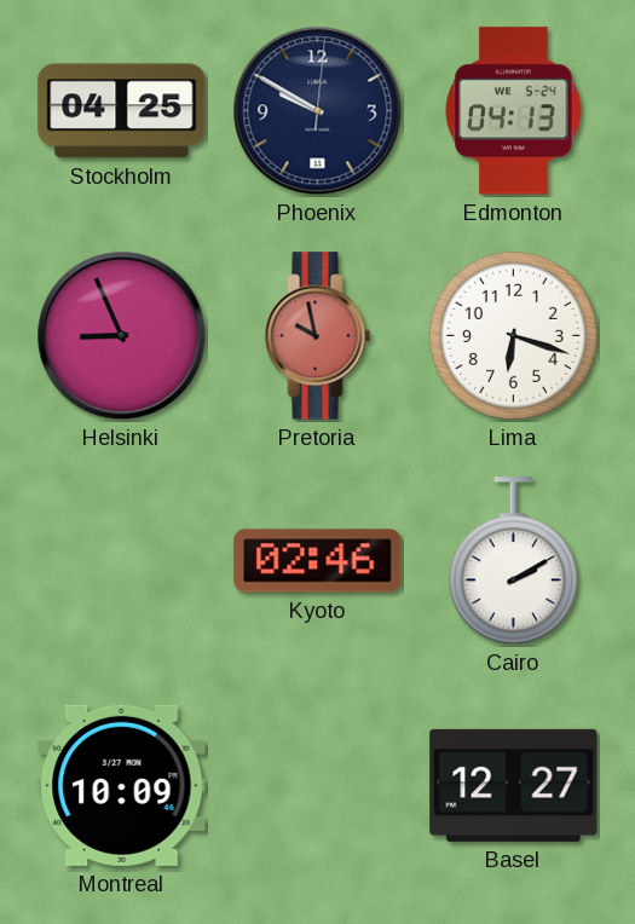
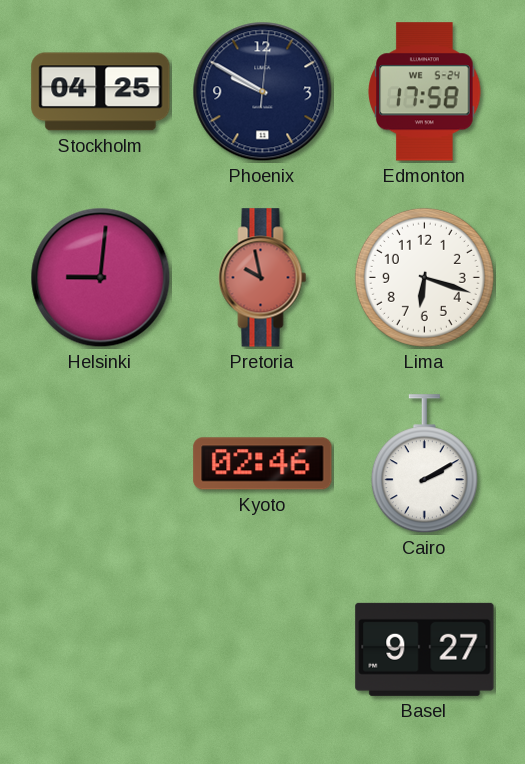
Edmonton: 04:13 -> 17:58
Helsinki: 8:56 -> 9:01
Montreal: 10:09 -> none
Basel: 12:27 -> 9:27
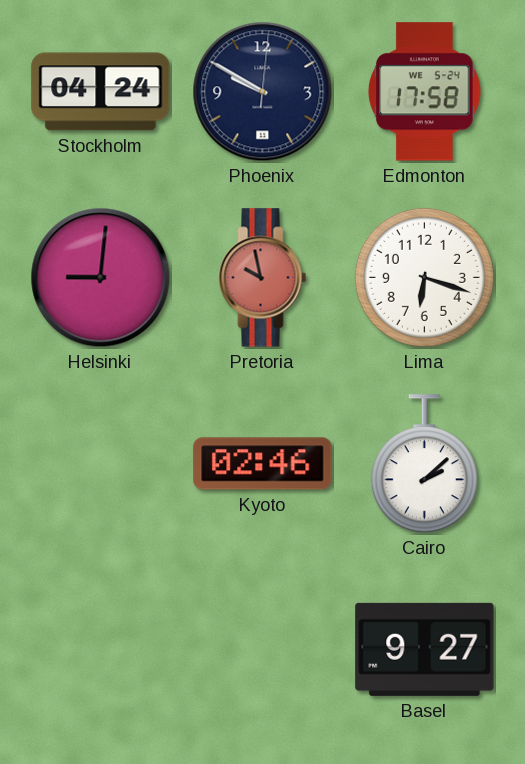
Stockholm: 04:25 -> 04:24
Cairo: 2:10 -> 2:08
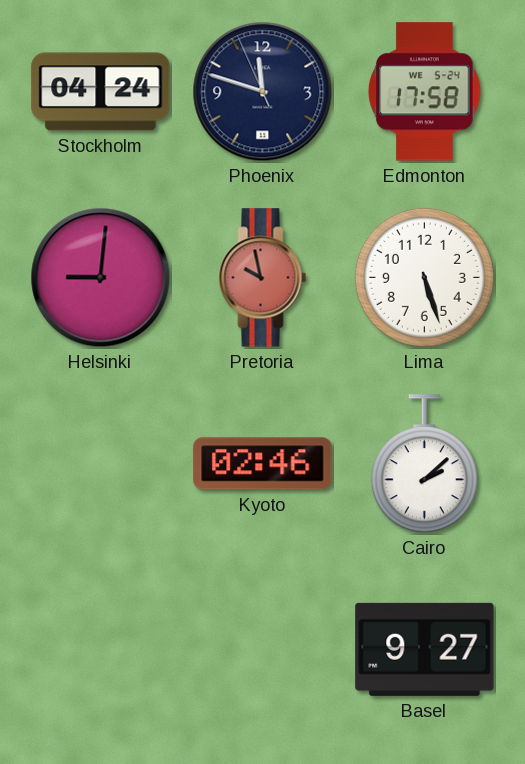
Phoenix: 9:50 -> 11:47
Lima: 6:18 -> 5:27
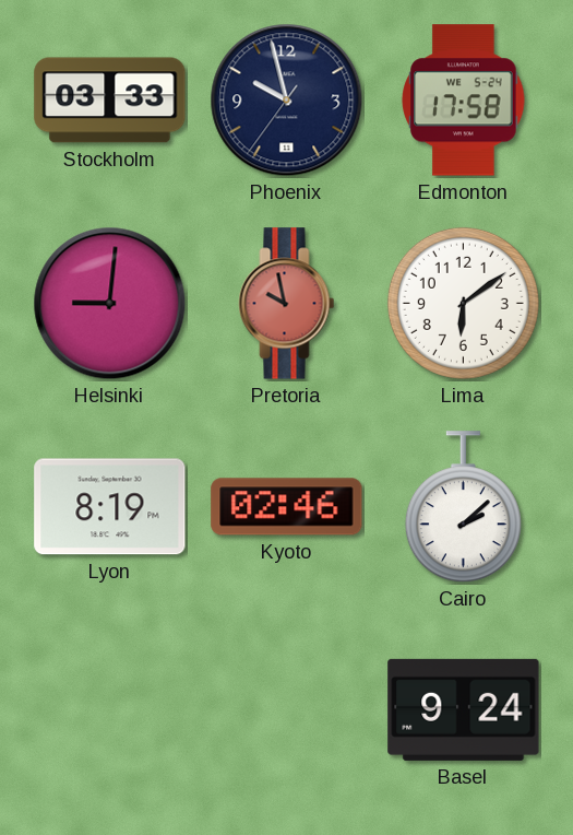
Stockholm: 04:24 -> 03:33
Phoenix: 11:47 -> 9:57
Lima: 5:27 -> 6:09
Lyon: none -> 8:19
Basel: 9:27 -> 9:24
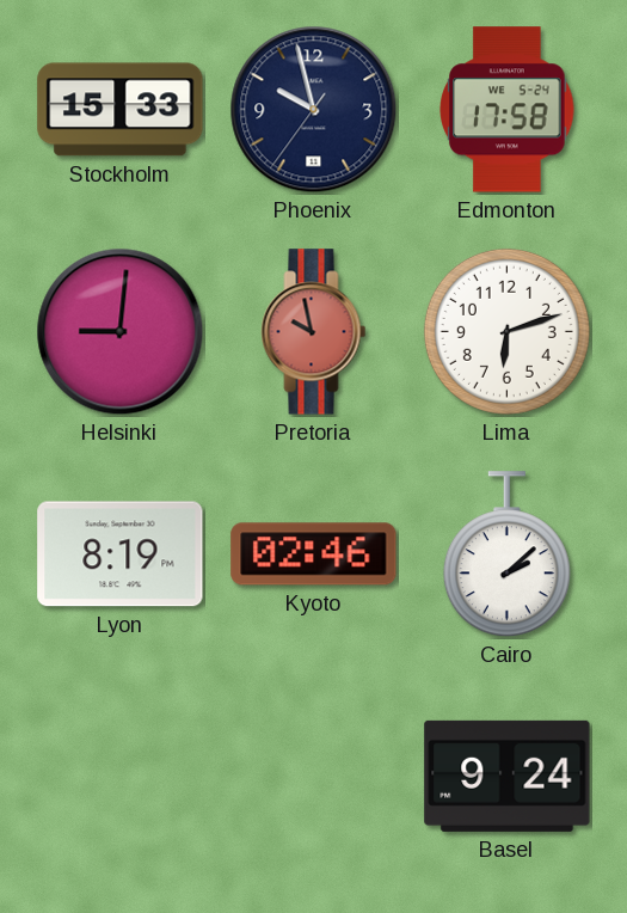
Stockholm: 03:33 -> 15:33
Lima: 6:09 -> 6:12
